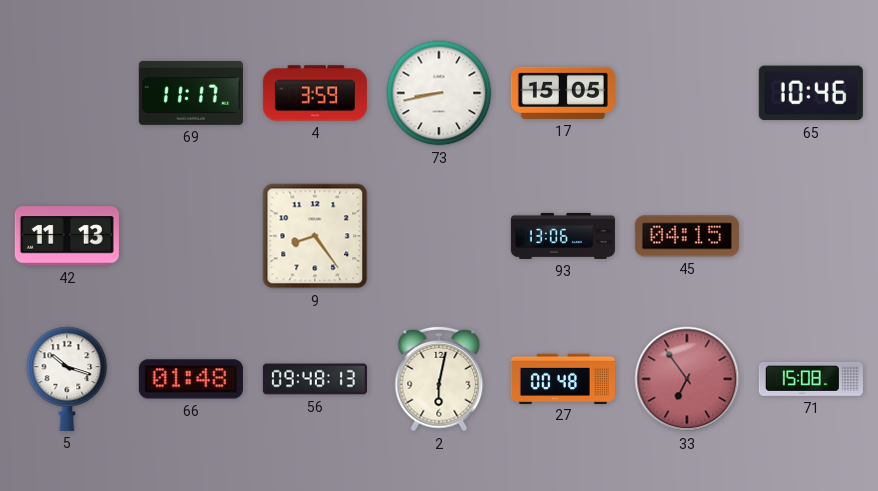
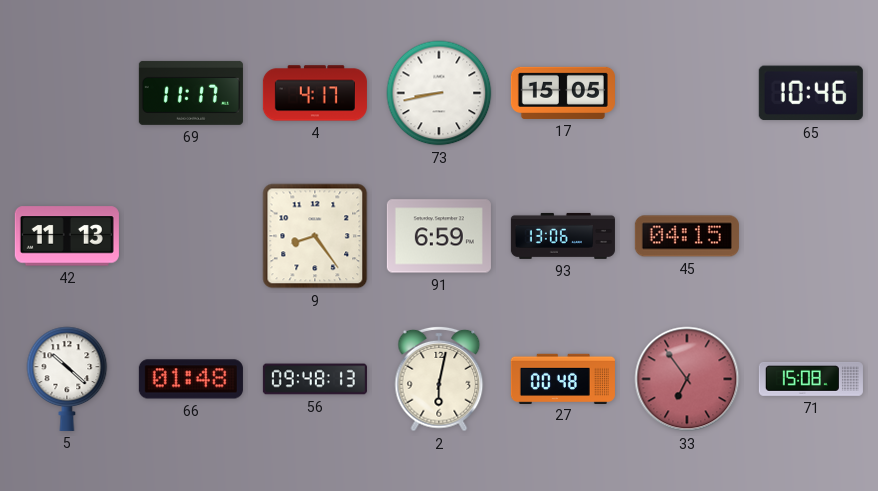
4: 3:59 -> 4:17
91: none -> 6:59
5: 10:18 -> 10:22
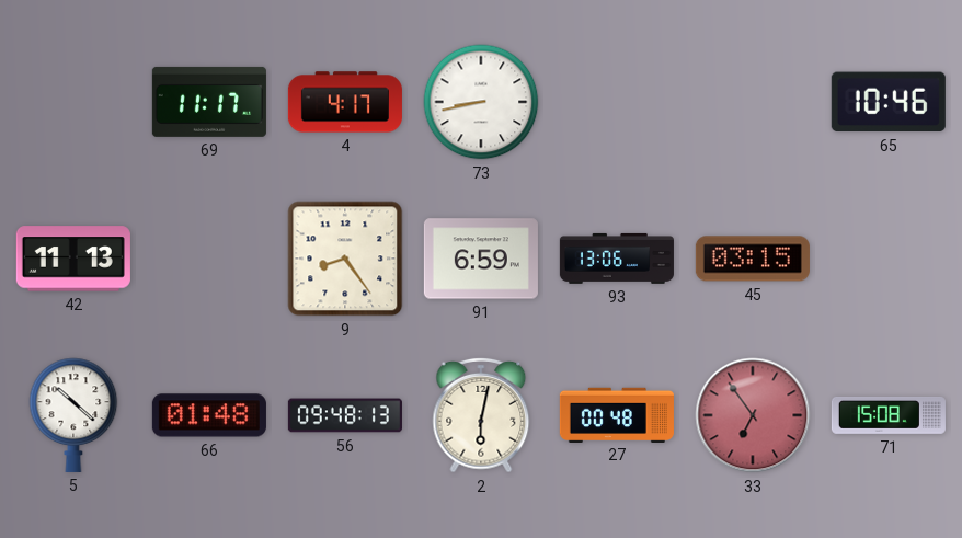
17: 15:05 -> none
45: 04:15 -> 03:15
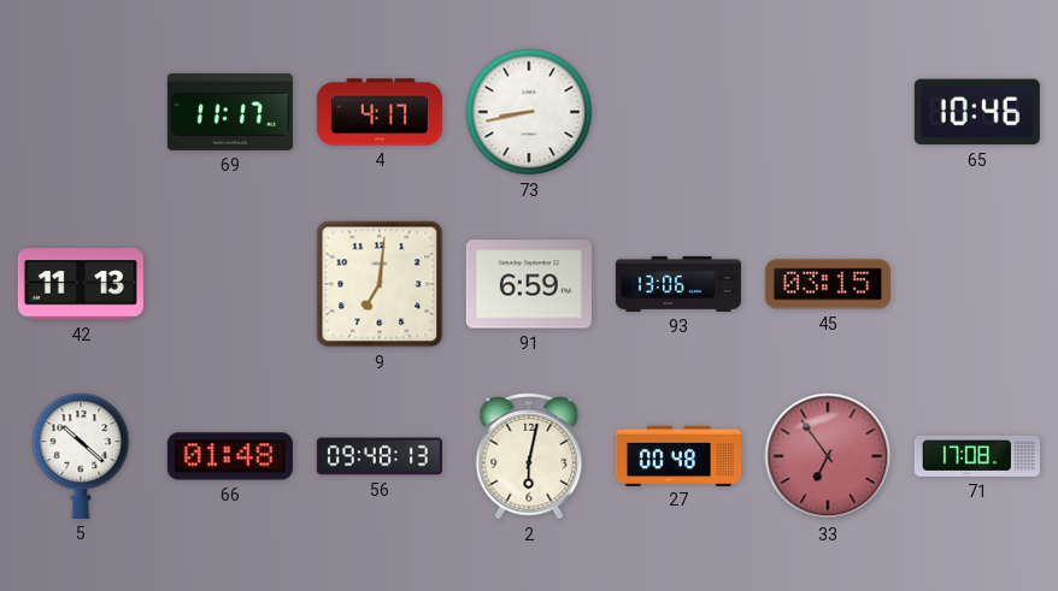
9: 8:24 -> 7:01
71: 15:08 -> 17:08
